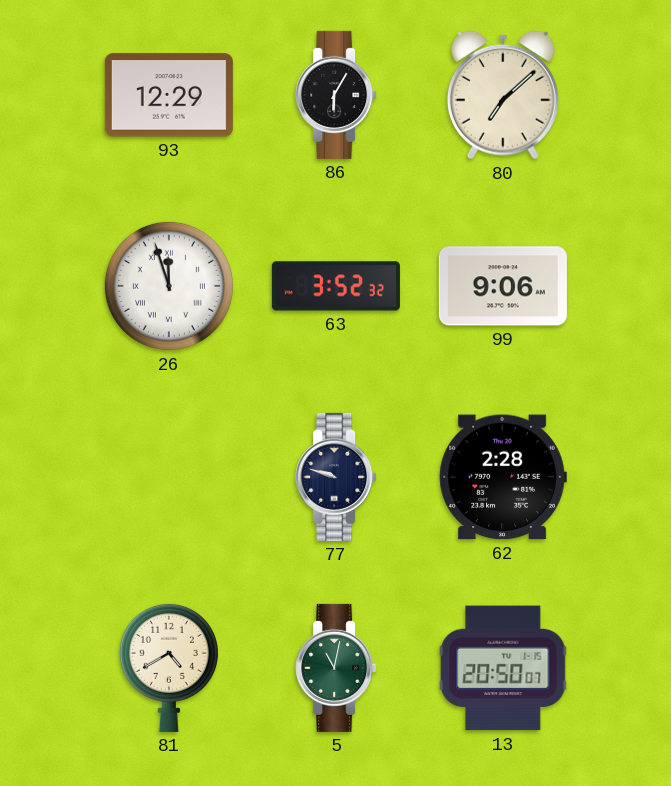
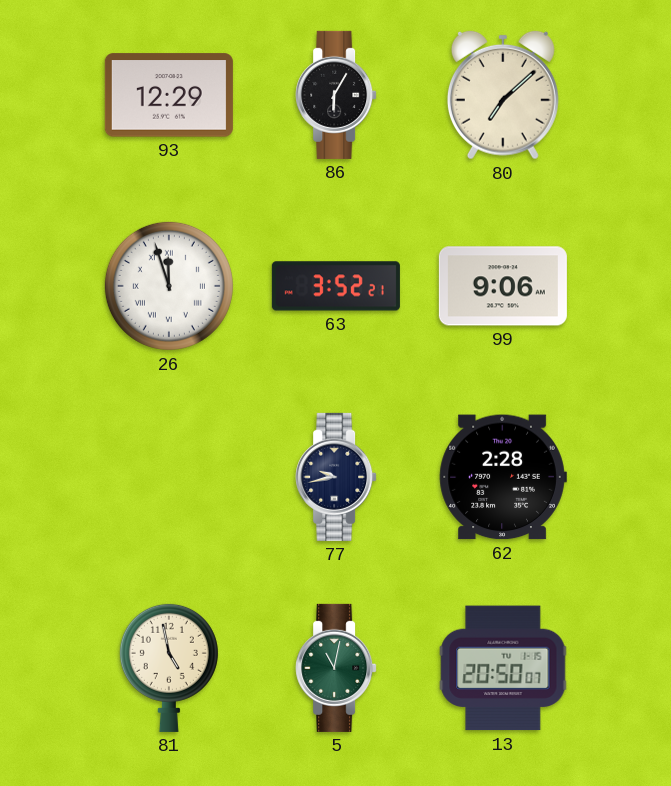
63: 3:52:32 -> 3:52:21
77: 9:48 -> 9:43
81: 4:40 -> 4:58
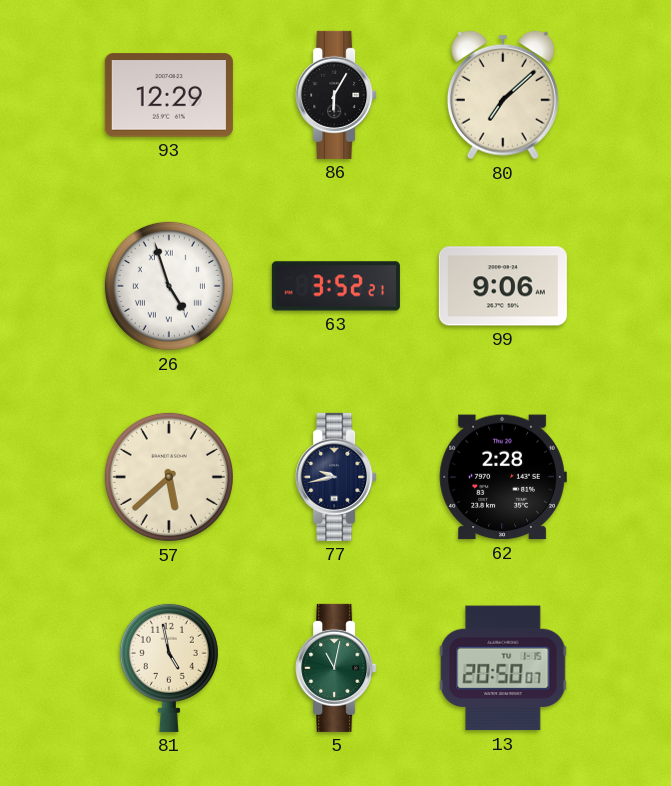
26: 11:57 -> 4:57
57: none -> 5:38
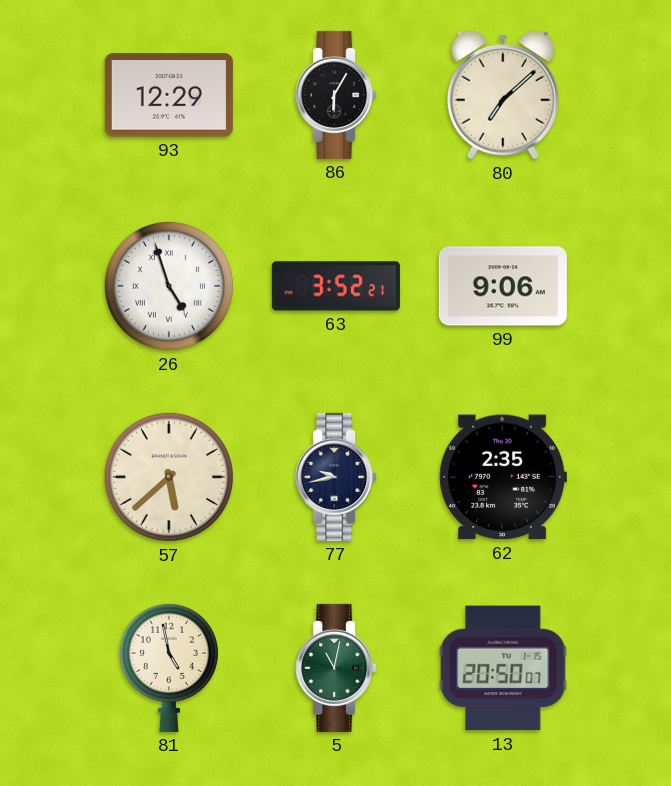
62: 2:28 -> 2:35
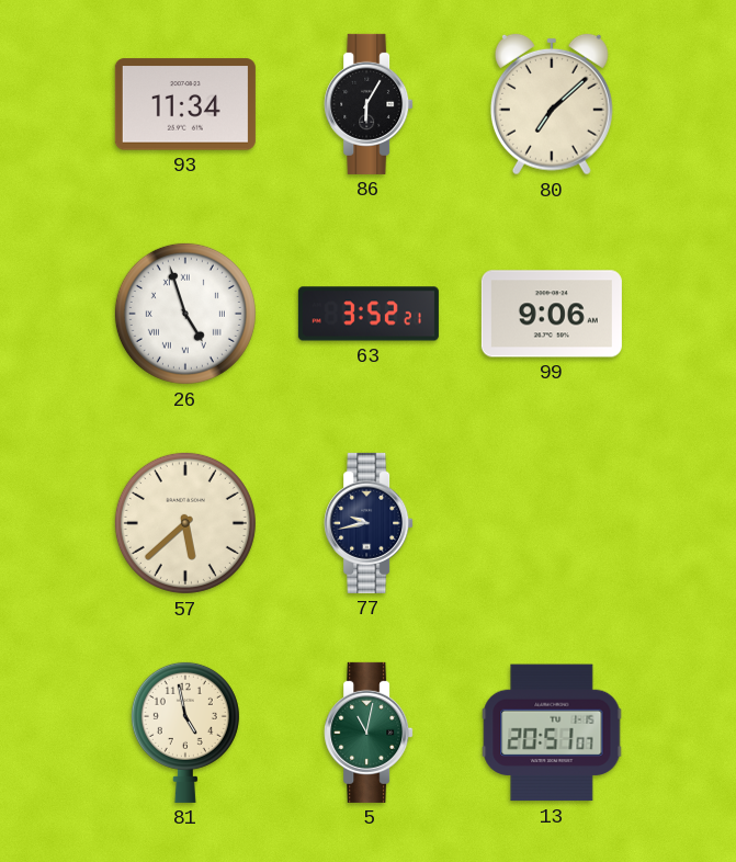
93: 12:29 -> 11:34
62: 2:35 -> none
13: 20:50 -> 20:51
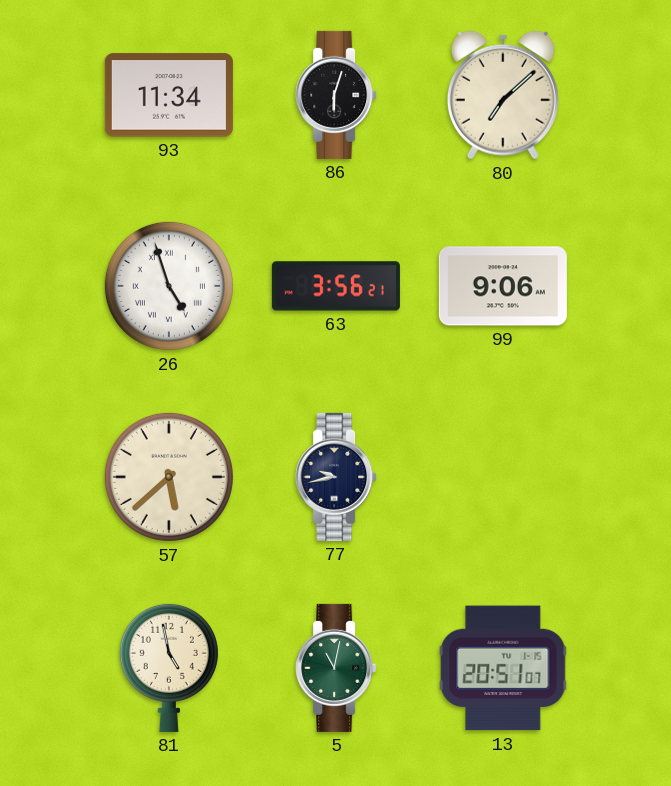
86: 6:05 -> 6:03
63: 3:52 -> 3:56
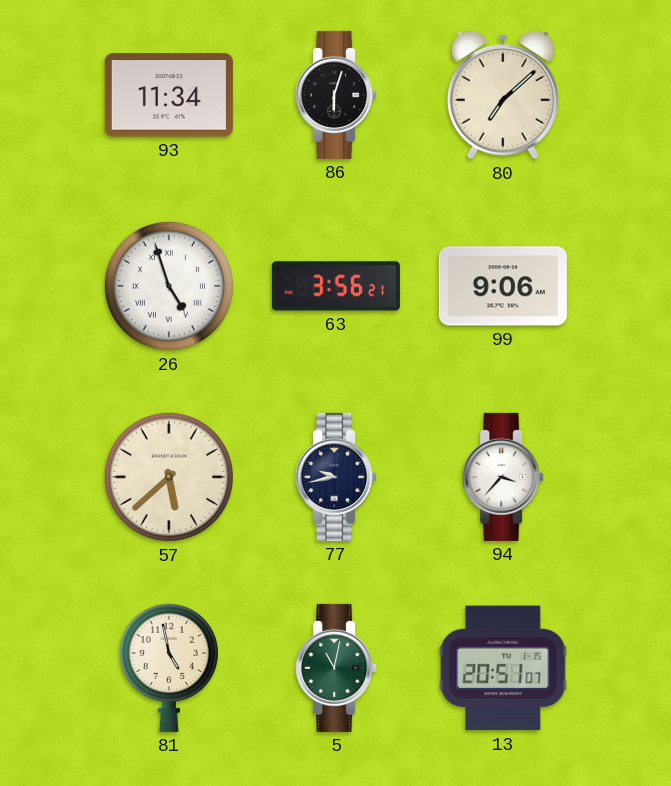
94: none -> 3:37
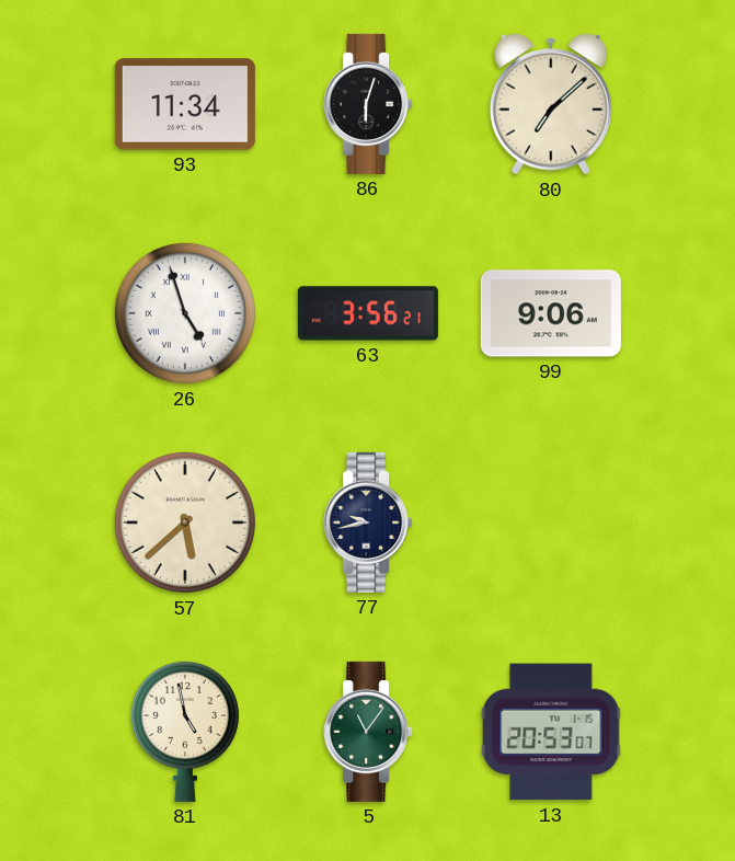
94: 3:37 -> none
5: 11:02 -> 11:06
13: 20:51 -> 20:53
